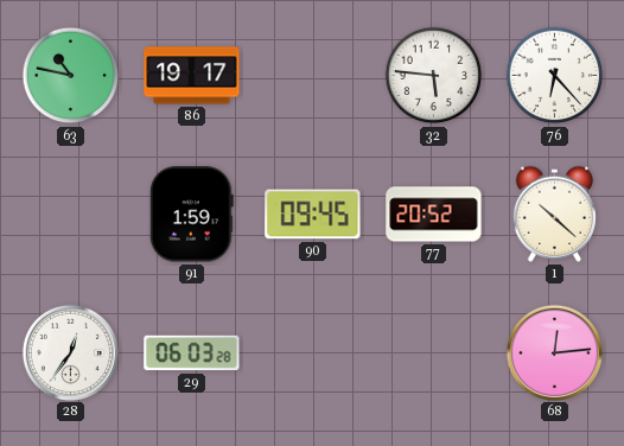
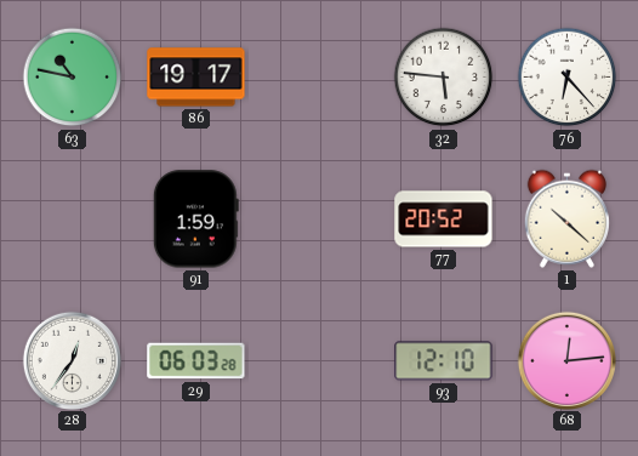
90: 09:45 -> none
93: none -> 12:10
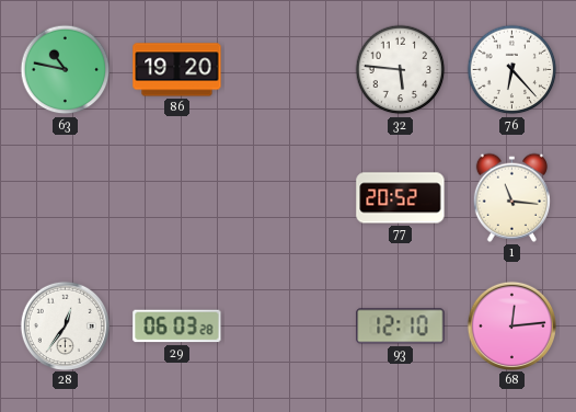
86: 19:17 -> 19:20
91: 1:59 -> none
1: 10:22 -> 11:16
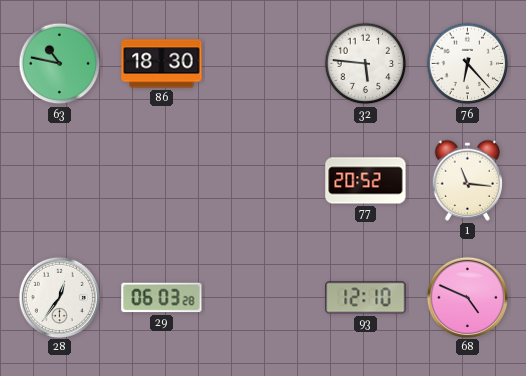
86: 19:20 -> 18:30
68: 12:14 -> 4:49
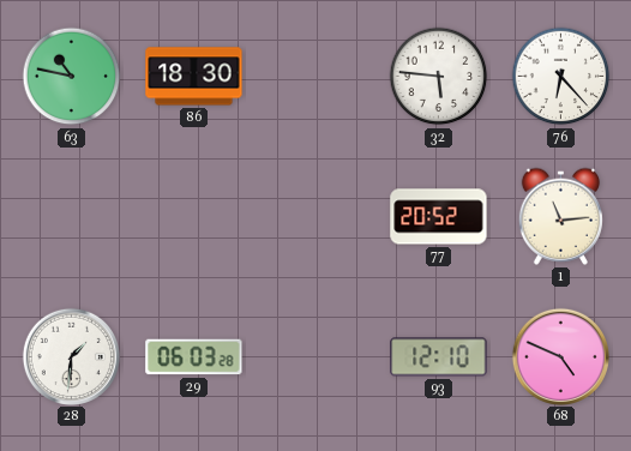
1: 11:16 -> 11:14
28: 12:36 -> 1:31
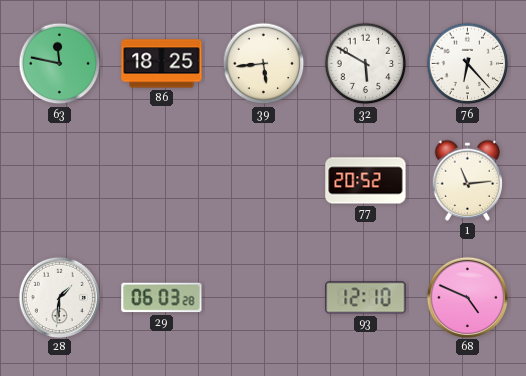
63: 10:47 -> 11:47
86: 18:30 -> 18:25
39: none -> 5:44
32: 5:46 -> 5:50
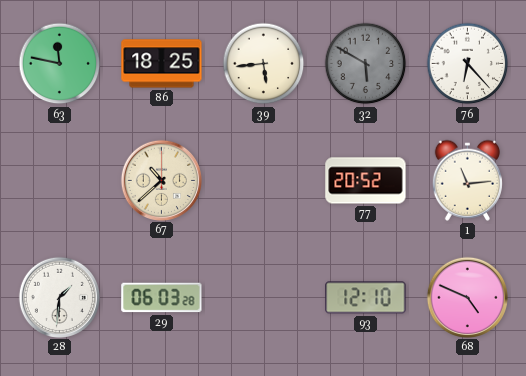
32 dial: white -> grey
67: none -> 10:38
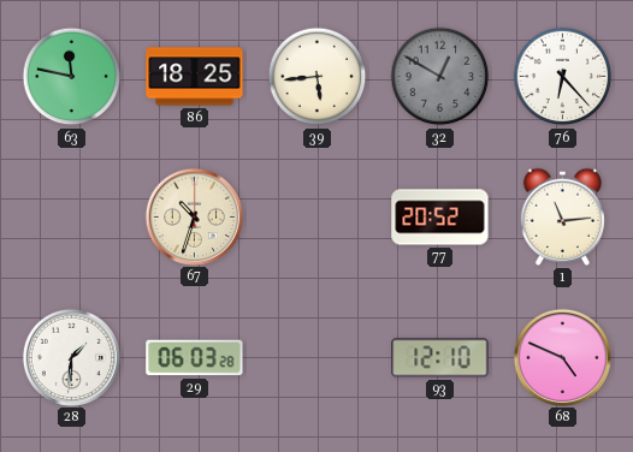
32: 5:50 -> 12:50
67: 10:38 -> 10:33
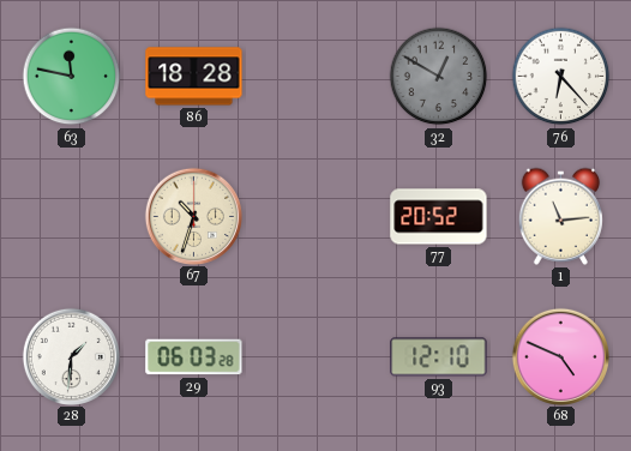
86: 18:25 -> 18:28
39: 5:44 -> none
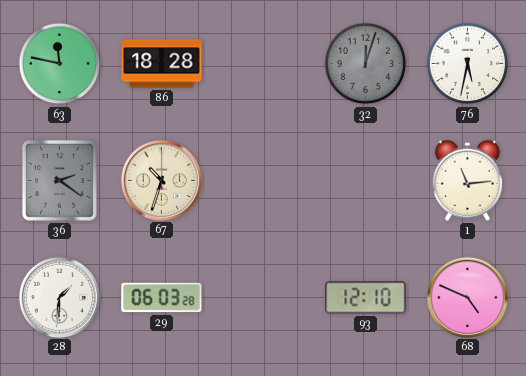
32: 12:50 -> 12:03
76: 6:23 -> 5:32
36: none -> 2:21
77: 20:52 -> none
